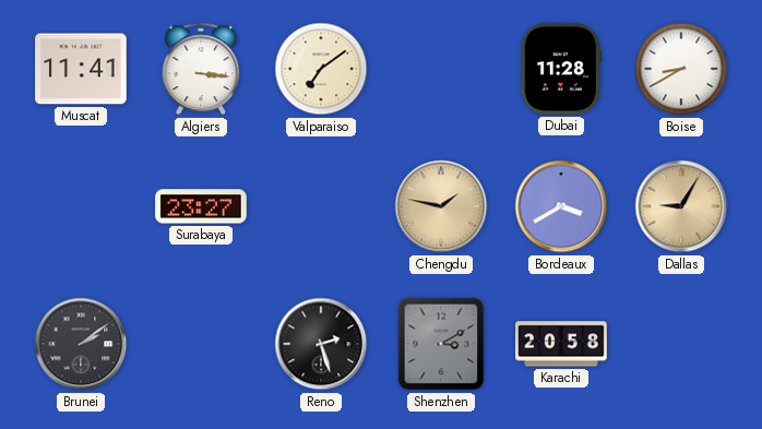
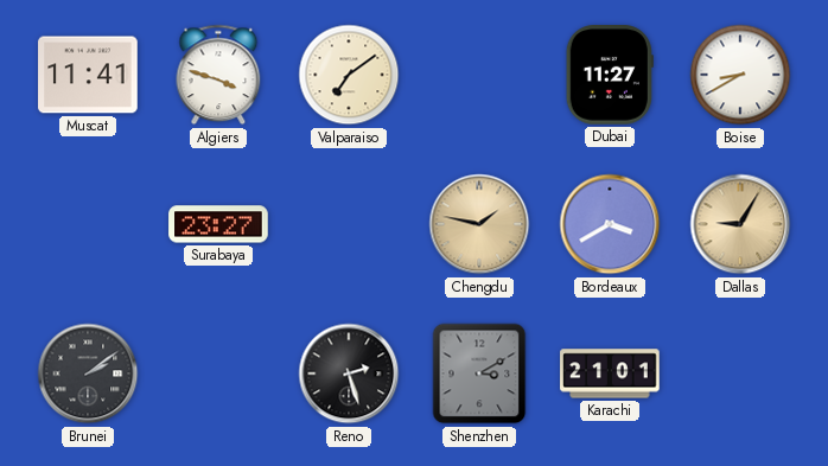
Algiers: 3:16 -> 3:48
Dubai: 11:28 -> 11:27
Karachi: 20:58 -> 21:01
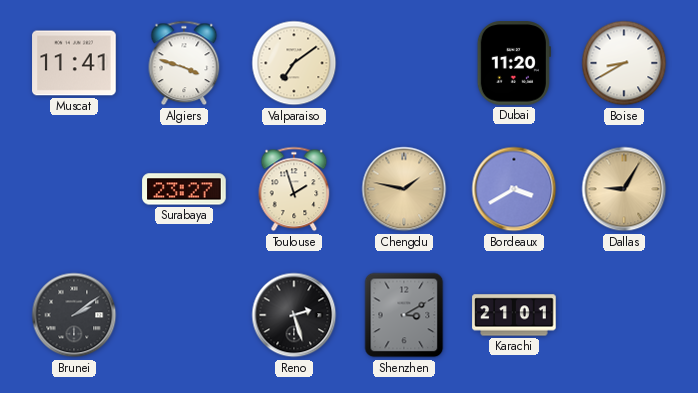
Dubai: 11:27 -> 11:20
Toulouse: none -> 1:57
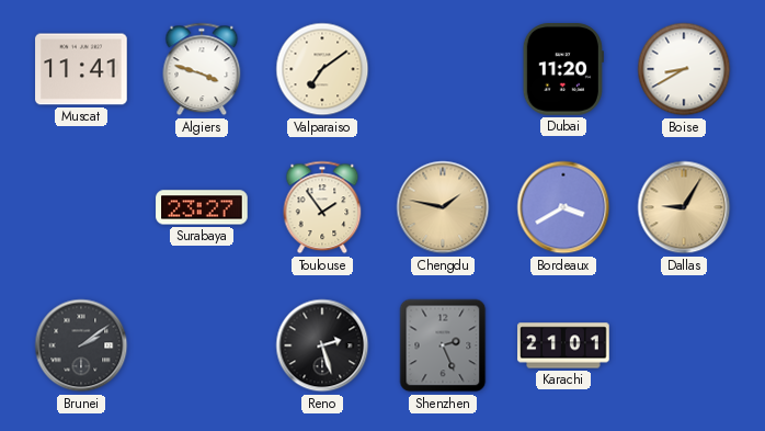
Toulouse: 1:57 -> 1:54
Shenzhen: 3:10 -> 2:26
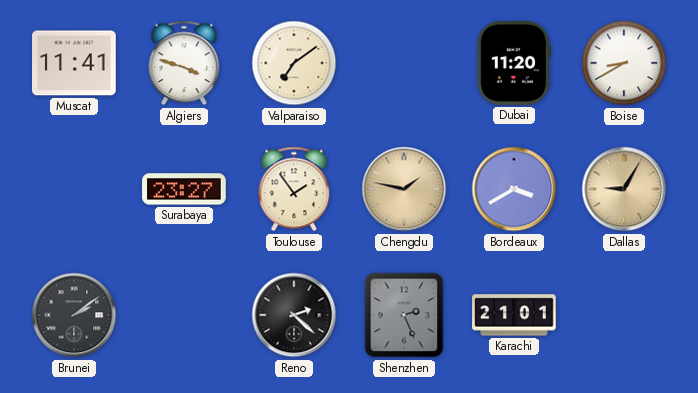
Reno: 2:27 -> 2:22
